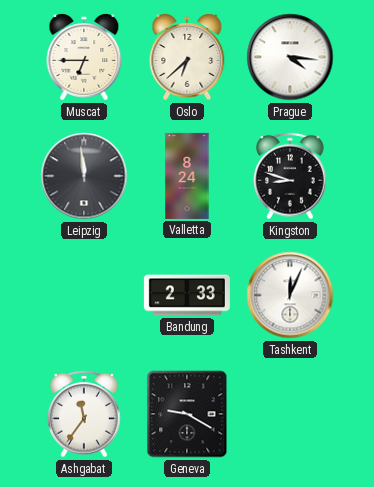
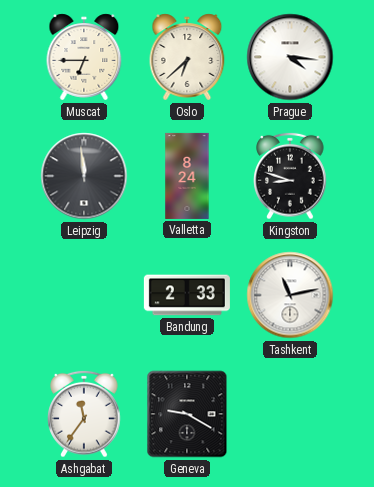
Tashkent: 12:04 -> 11:13
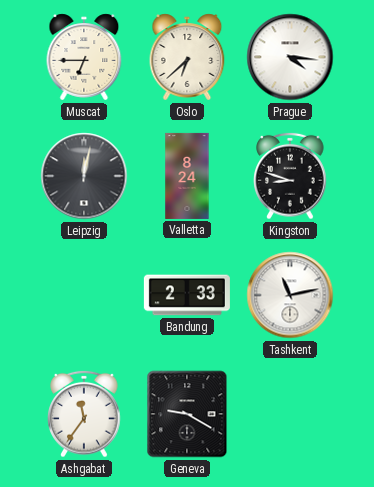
Leipzig: 11:59 -> 12:02
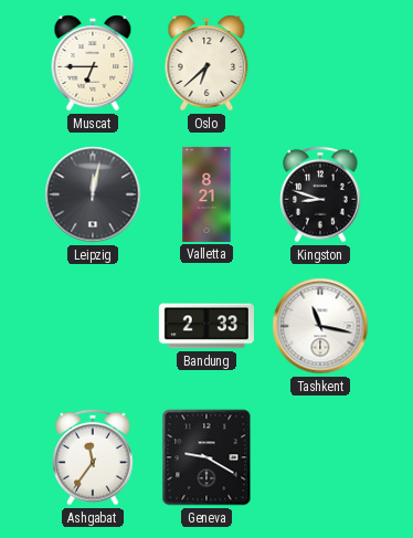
Prague: 4:16 -> none
Valletta: 8:24 -> 8:21
Tashkent: 11:13 -> 11:17
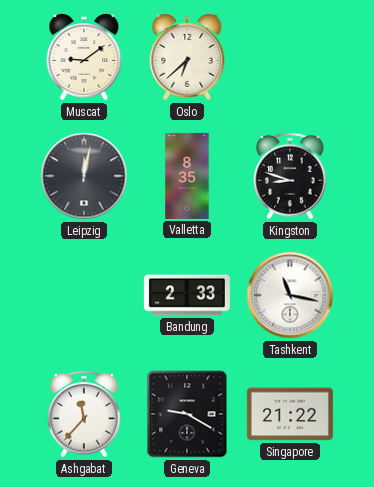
Muscat: 6:45 -> 9:09
Valletta: 8:21 -> 8:35
Ashgabat: 11:36 -> 11:37
Singapore: none -> 21:22
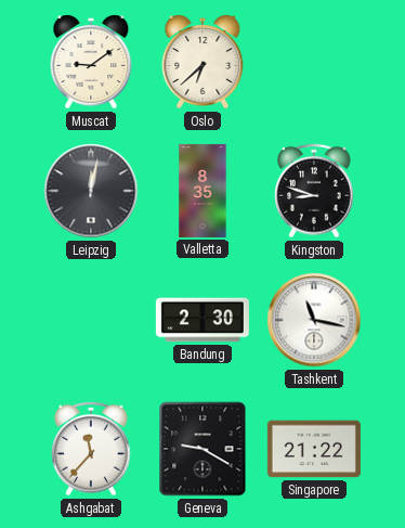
Bandung: 2:33 -> 2:30
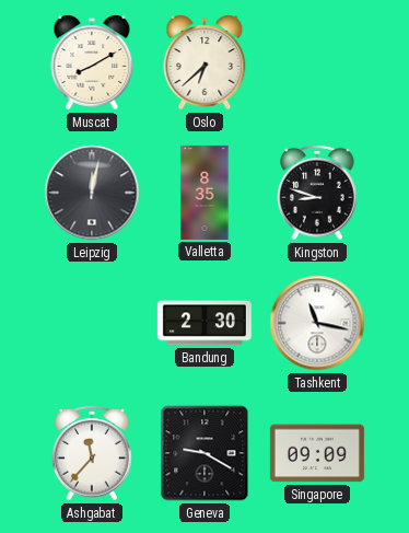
Muscat: 9:09 -> 8:10
Singapore: 21:22 -> 09:09
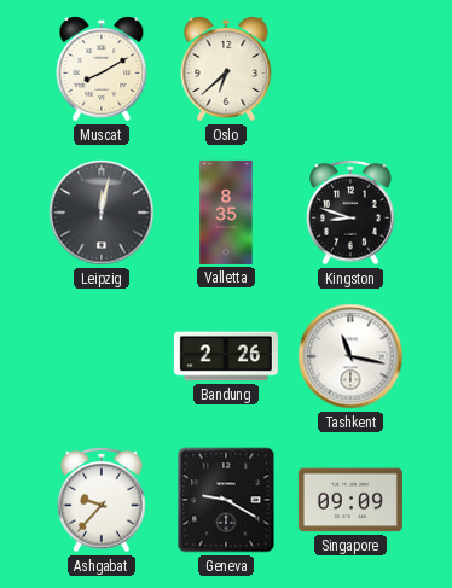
Bandung: 2:30 -> 2:26
Ashgabat: 11:37 -> 9:37
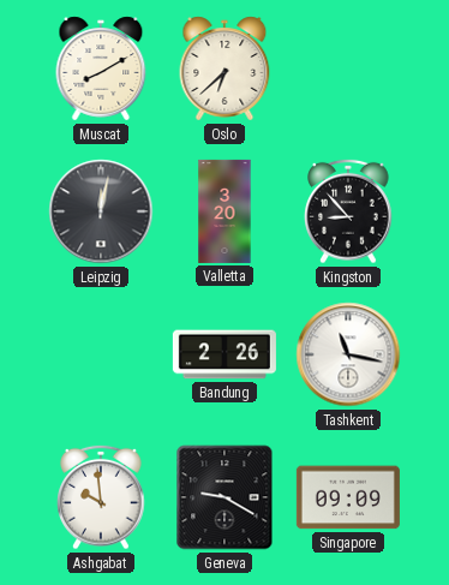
Valletta: 8:35 -> 3:20
Kingston: 8:48 -> 8:53
Ashgabat: 9:37 -> 9:59
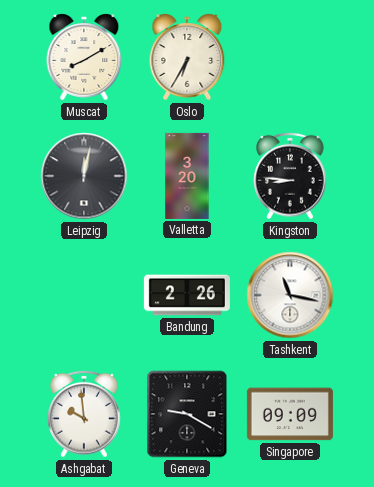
Oslo: 6:38 -> 6:35
Kingston: 8:53 -> 8:46
